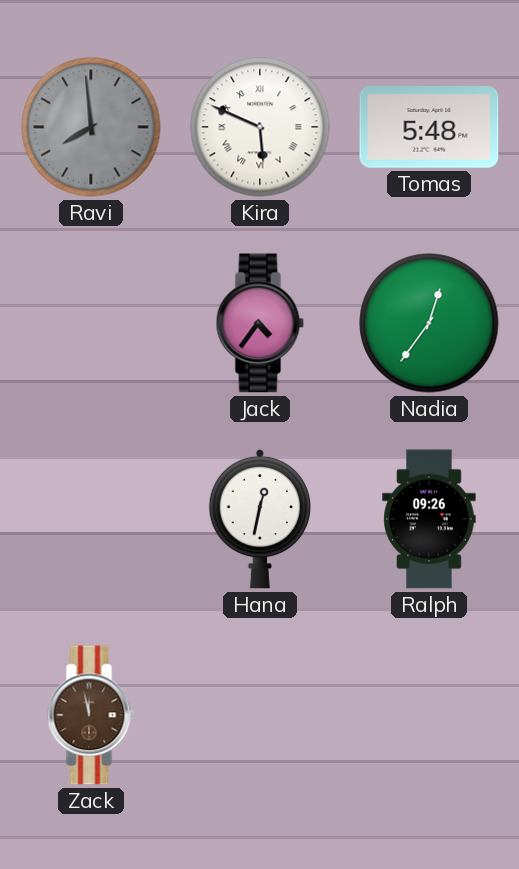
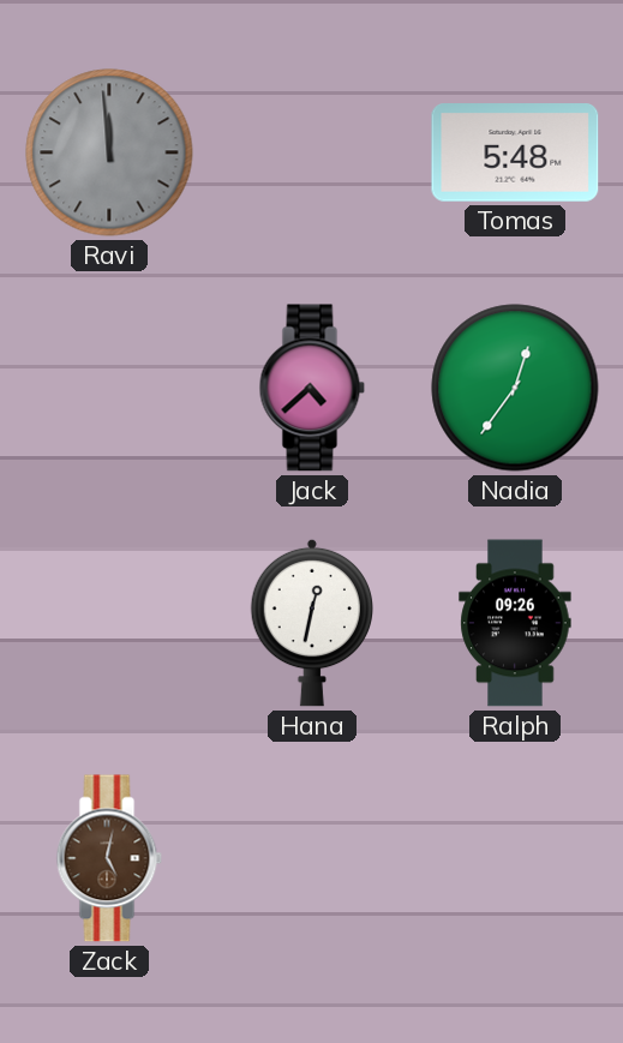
Ravi: 7:59 -> 11:59
Kira: 5:49 -> none
Jack: 4:36 -> 4:38
Zack: 11:58 -> 5:02
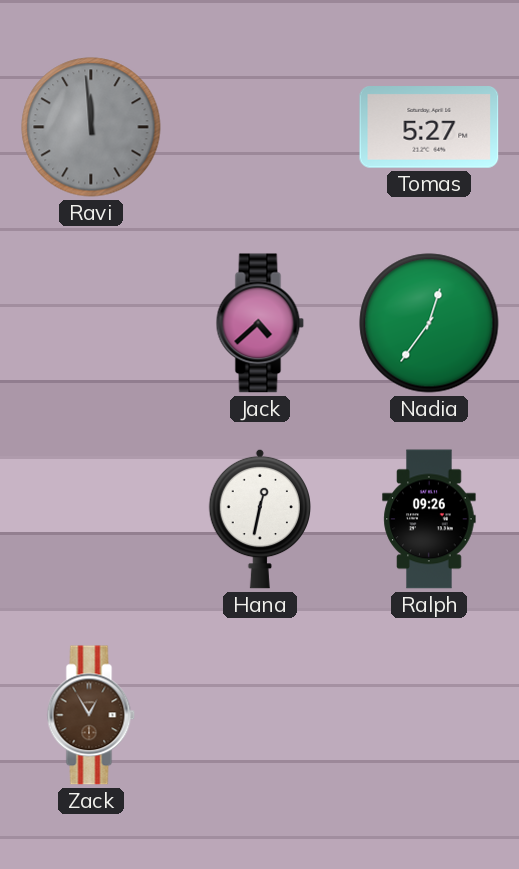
Tomas: 5:48 -> 5:27
Zack: 5:02 -> 12:55
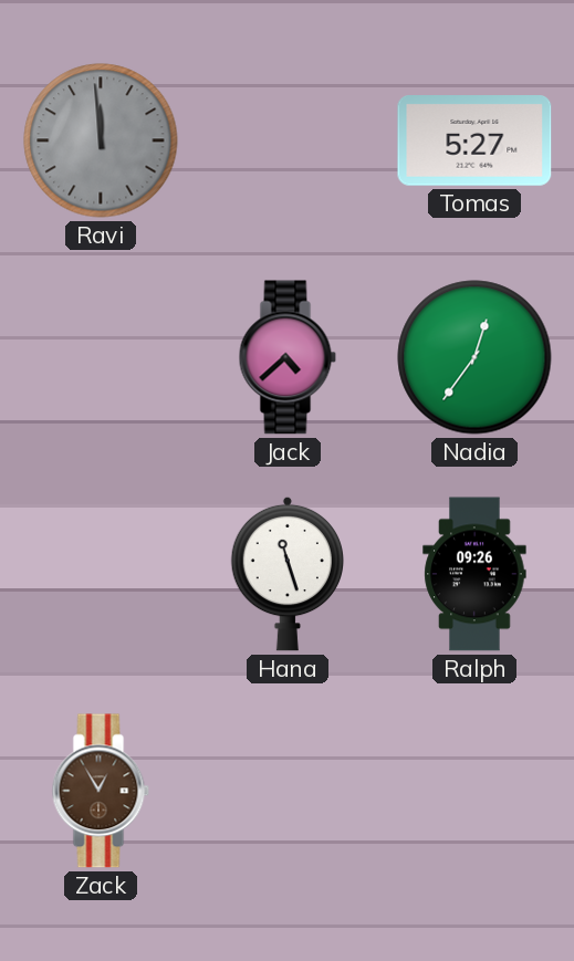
Hana: 12:32 -> 11:27
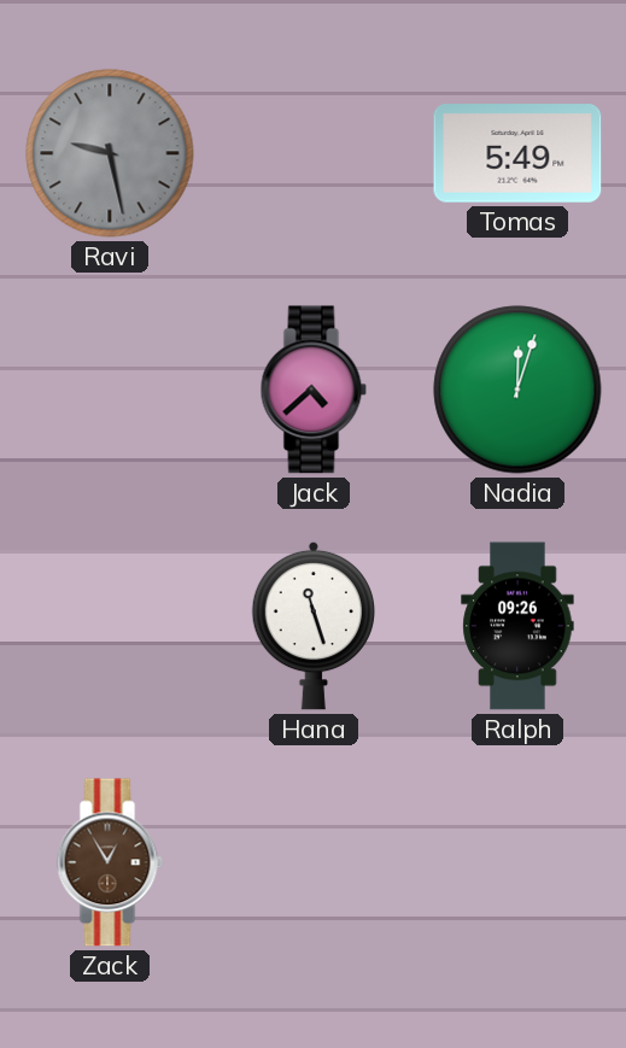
Ravi: 11:59 -> 9:28
Tomas: 5:27 -> 5:49
Nadia: 12:36 -> 12:03
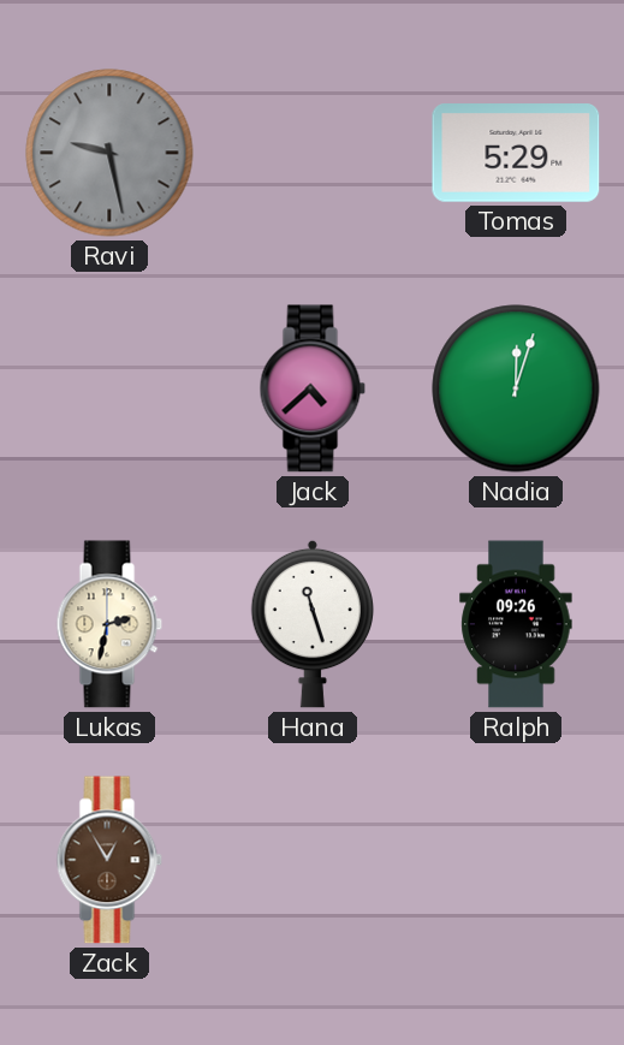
Tomas: 5:49 -> 5:29
Lukas: none -> 2:32
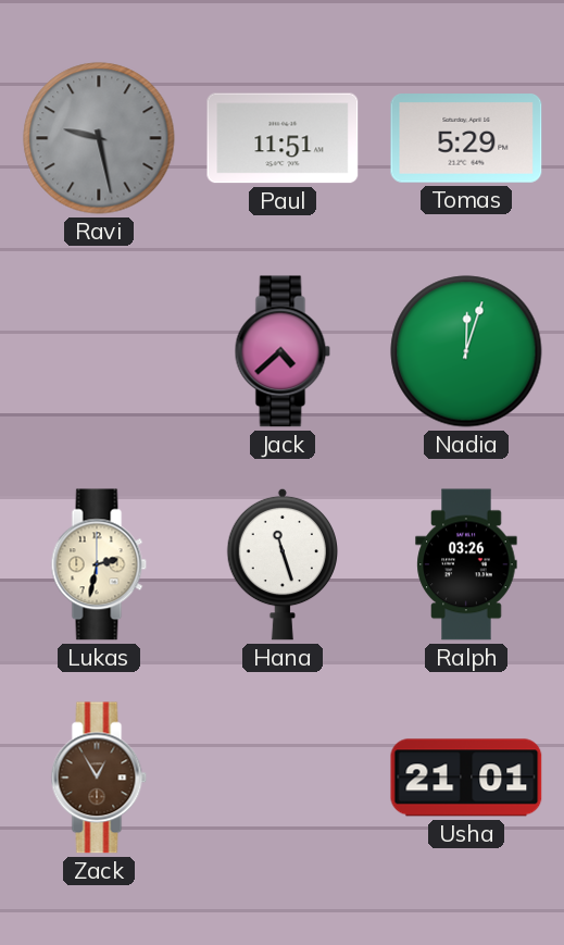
Paul: none -> 11:51
Ralph: 09:26 -> 03:26
Usha: none -> 21:01
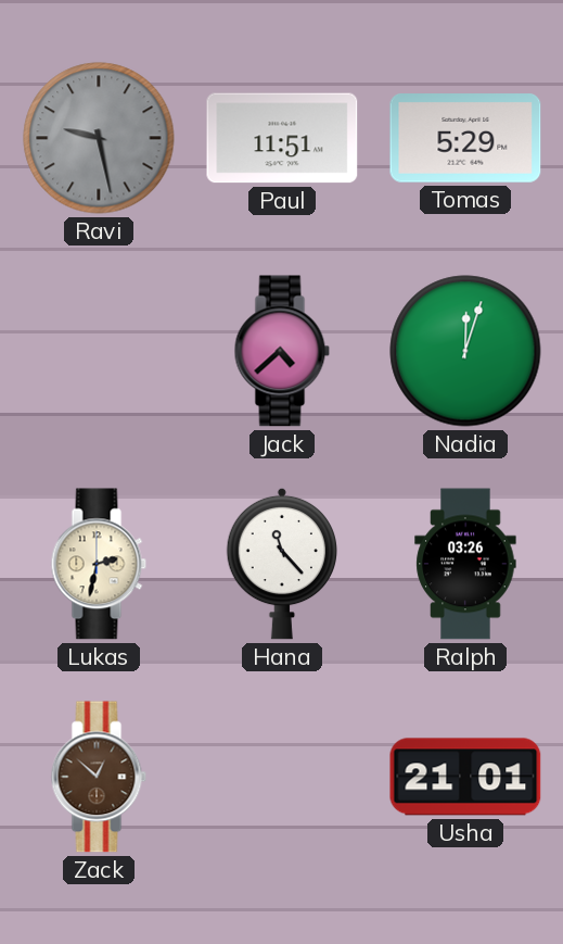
Hana: 11:27 -> 11:23
Zack: 12:55 -> 12:52
